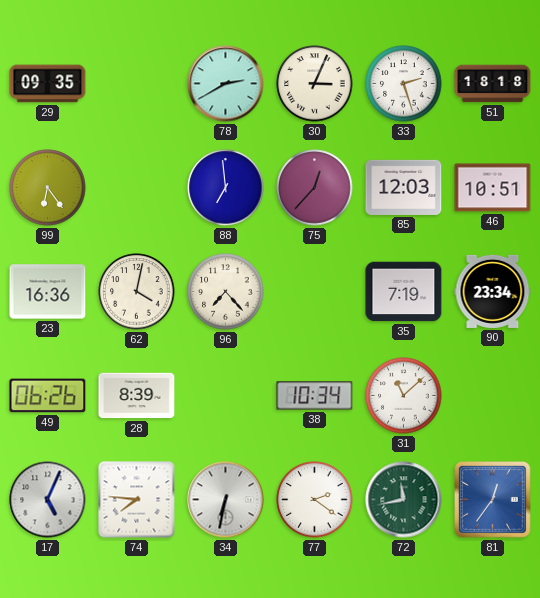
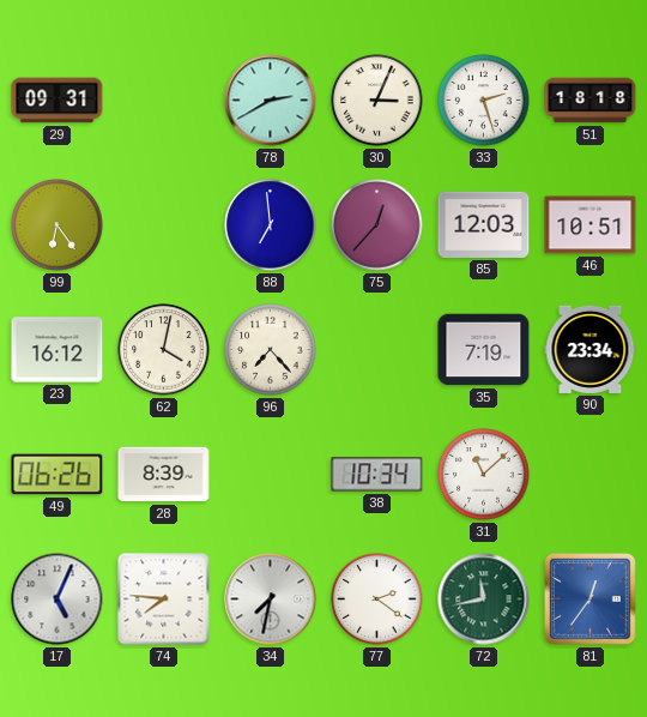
29: 09:35 -> 09:31
23: 16:36 -> 16:12
34: 6:32 -> 7:32
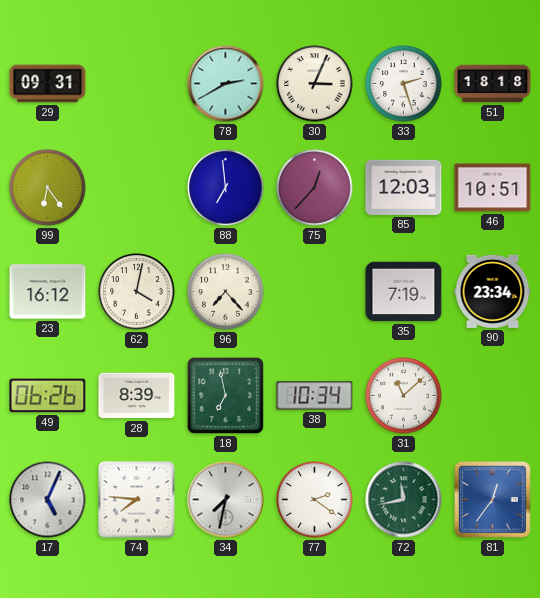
18: none -> 6:58
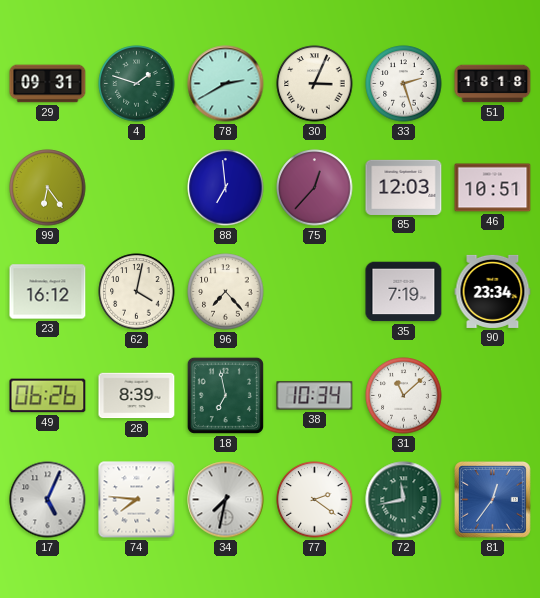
4: none -> 1:48
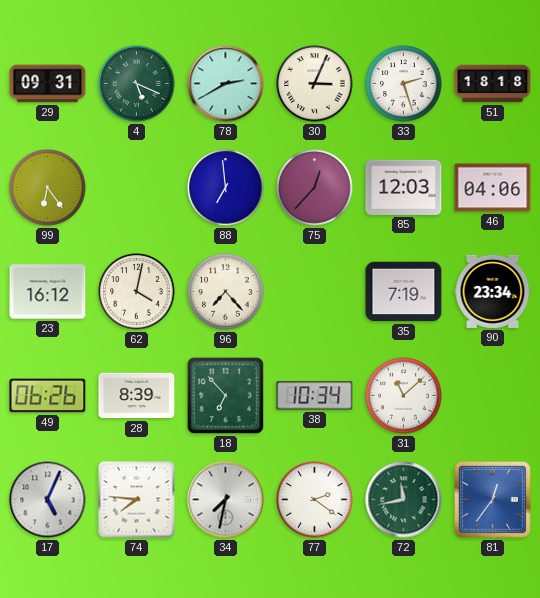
4: 1:48 -> 5:19
46: 10:51 -> 04:06
18: 6:58 -> 6:53
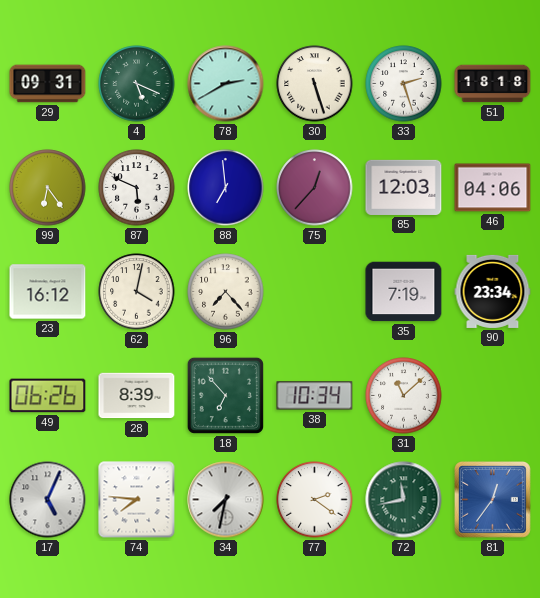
30: 3:04 -> 5:27
87: none -> 5:49
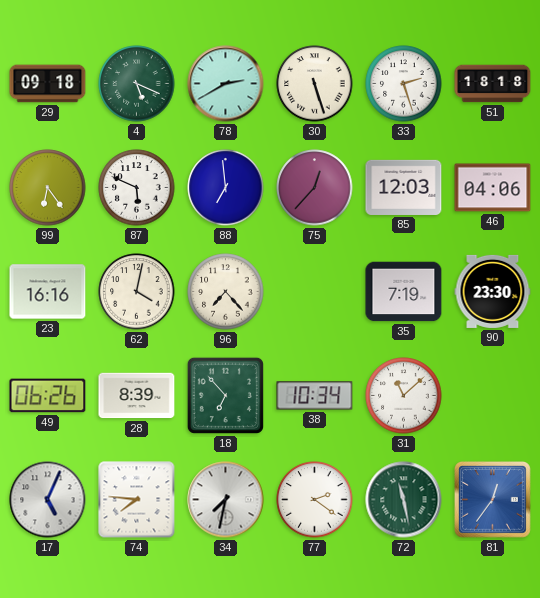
29: 09:31 -> 09:18
23: 16:12 -> 16:16
90: 23:34 -> 23:30
72: 11:43 -> 11:28
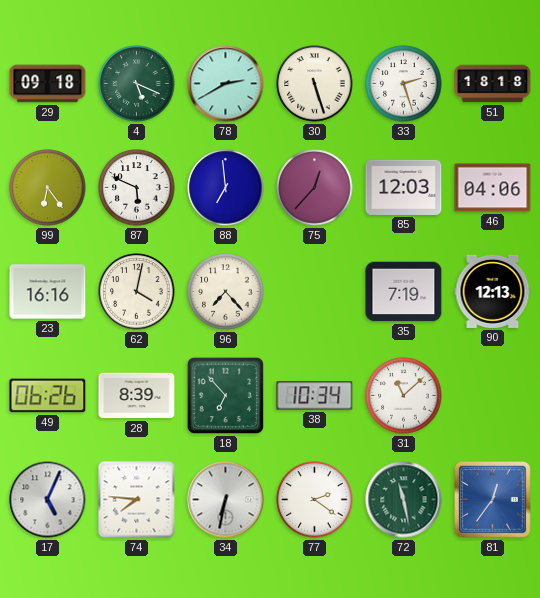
90: 23:30 -> 12:13
34: 7:32 -> 6:32
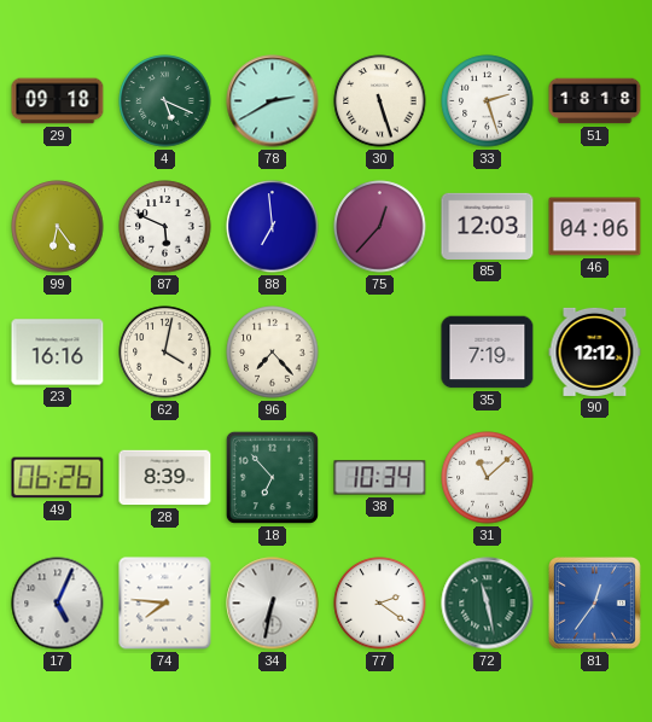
90: 12:13 -> 12:12
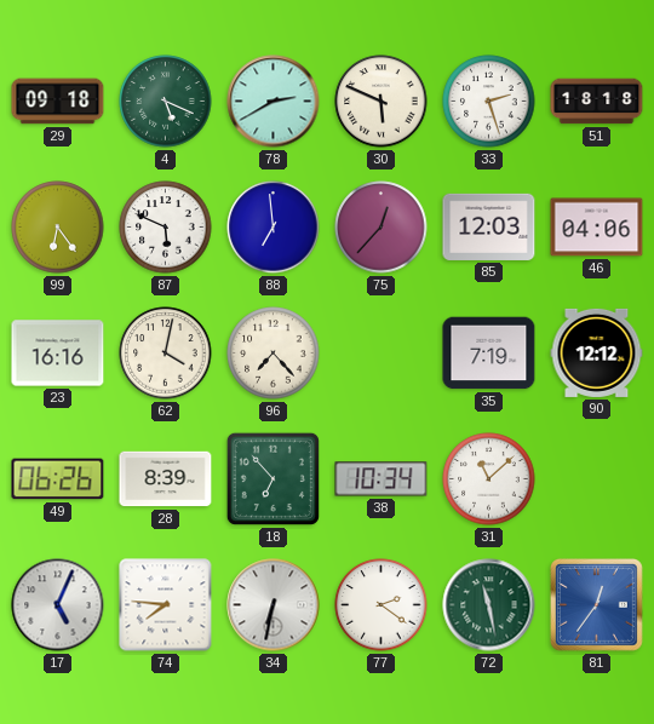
30: 5:27 -> 5:49
